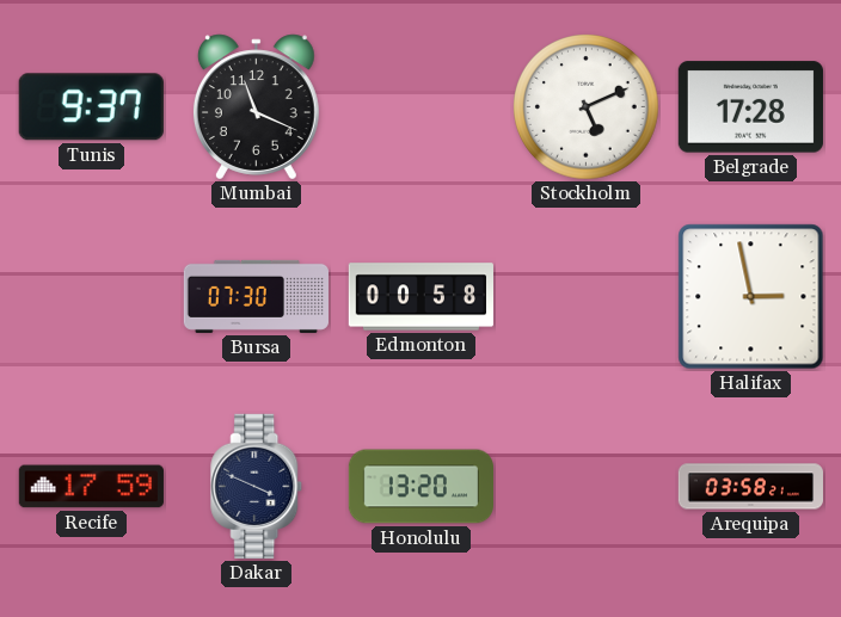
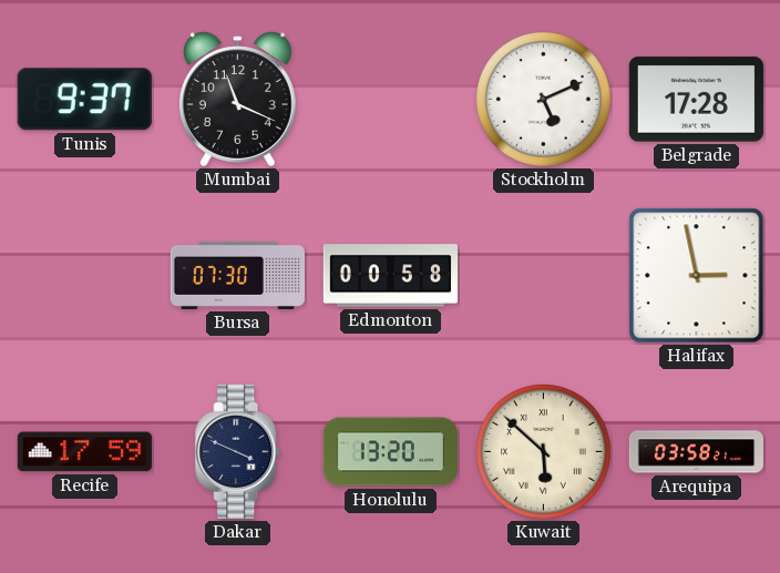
Kuwait: none -> 5:52
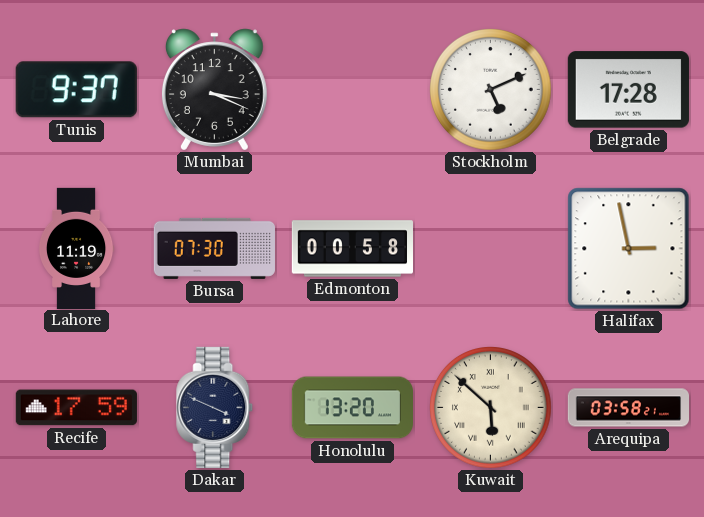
Mumbai: 11:19 -> 3:19
Lahore: none -> 11:19
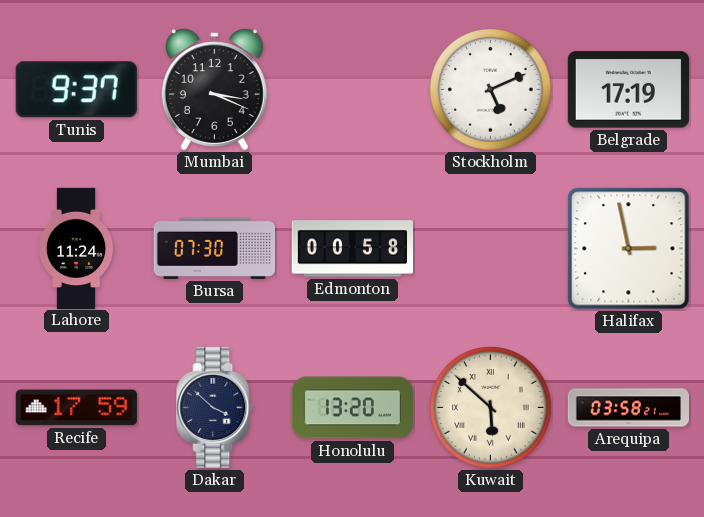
Belgrade: 17:28 -> 17:19
Lahore: 11:19 -> 11:24
Dakar: 3:49 -> 3:52
